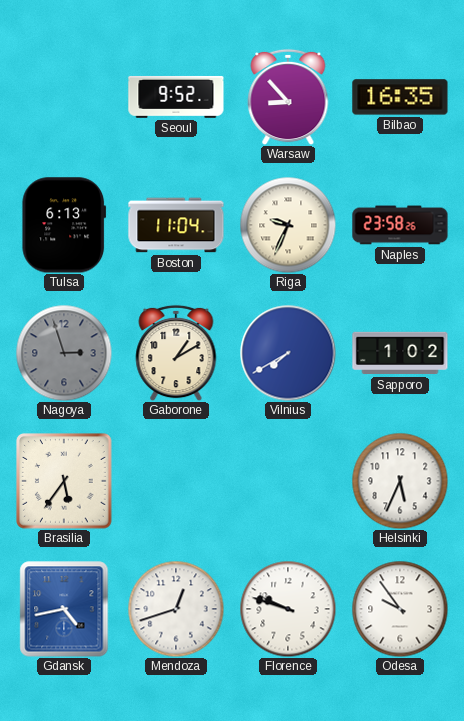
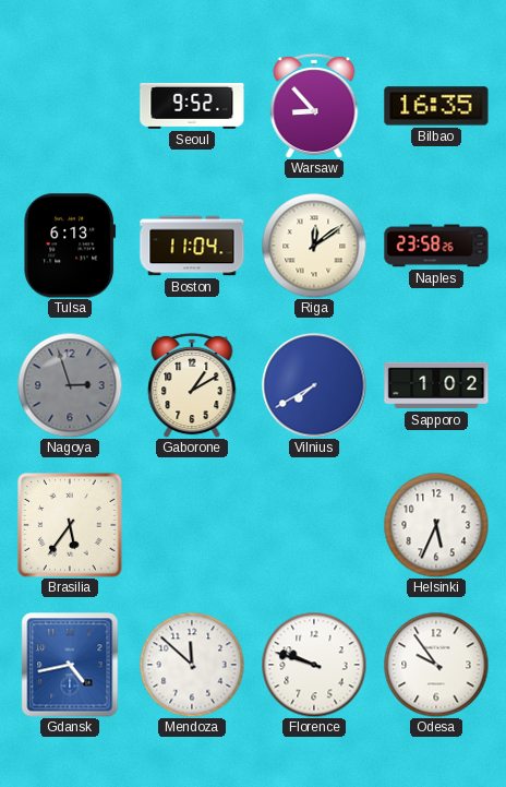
Riga: 9:34 -> 12:09
Mendoza: 12:42 -> 11:52
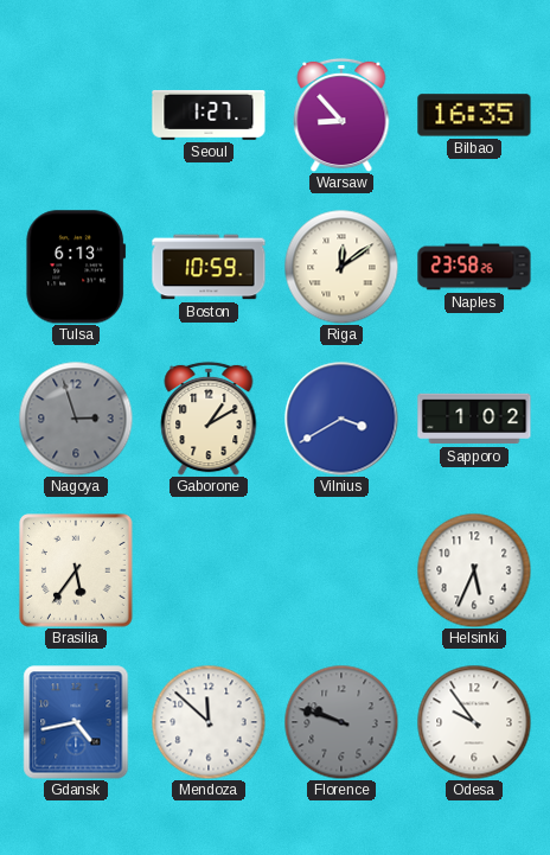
Seoul: 9:52 -> 1:27
Boston: 11:04 -> 10:59
Vilnius: 7:40 -> 3:40
Florence dial: white -> grey
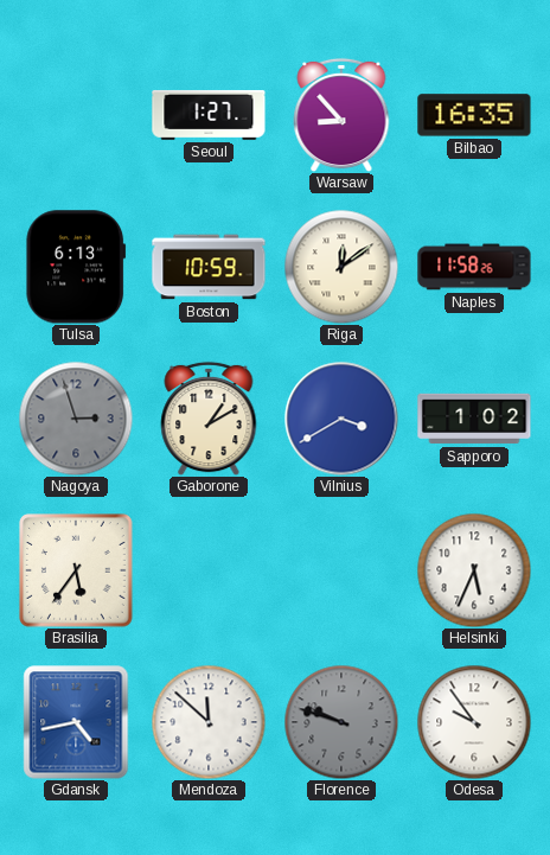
Naples: 23:58 -> 11:58
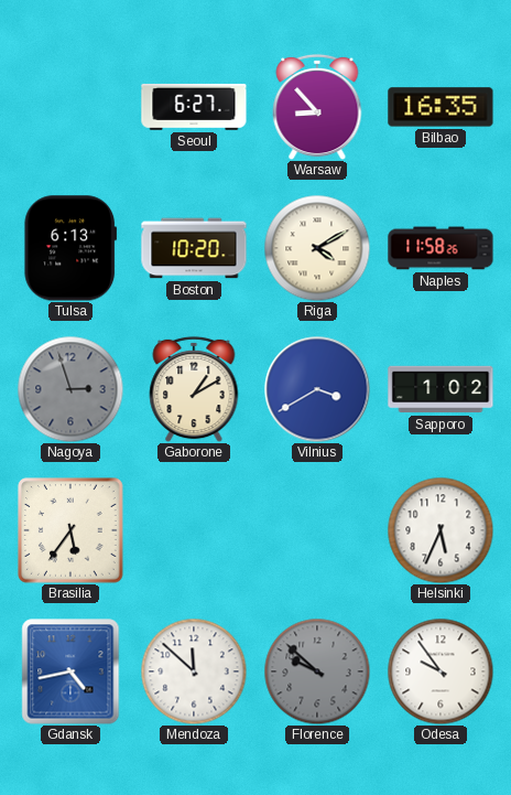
Seoul: 1:27 -> 6:27
Boston: 10:59 -> 10:20
Riga: 12:09 -> 4:10
Florence: 9:48 -> 9:52
